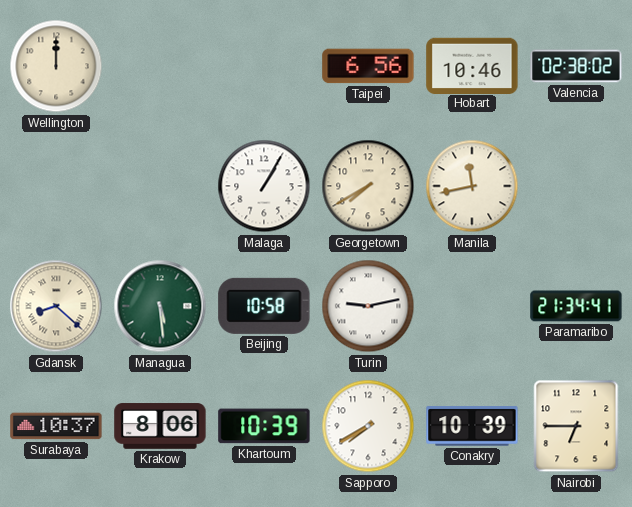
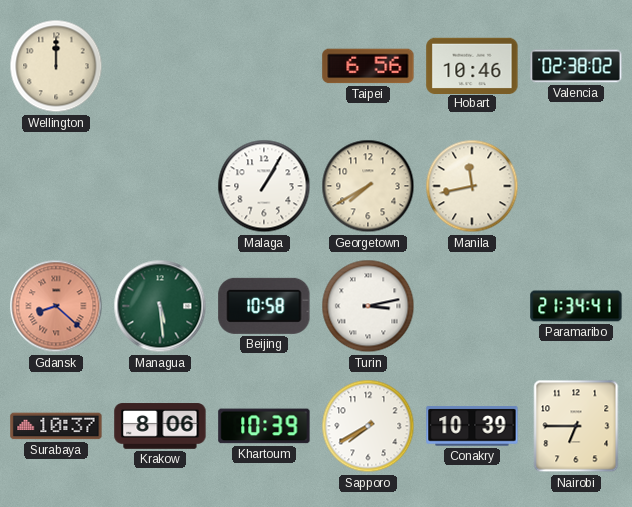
Gdansk dial: cream -> salmon
Turin: 9:13 -> 3:13
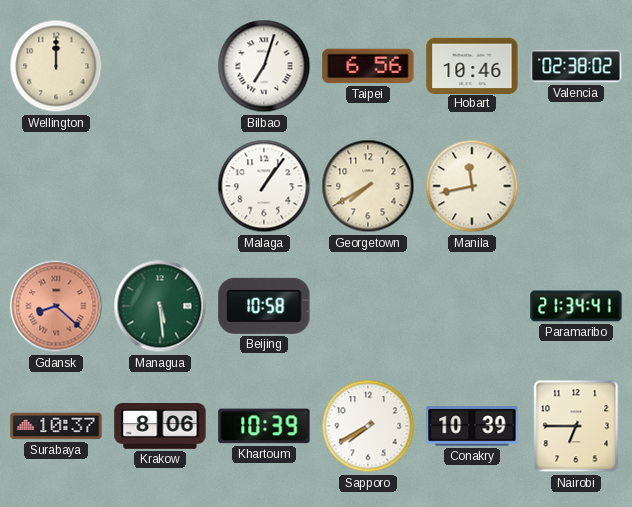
Bilbao: none -> 7:03
Malaga: 1:05 -> 1:06
Turin: 3:13 -> none
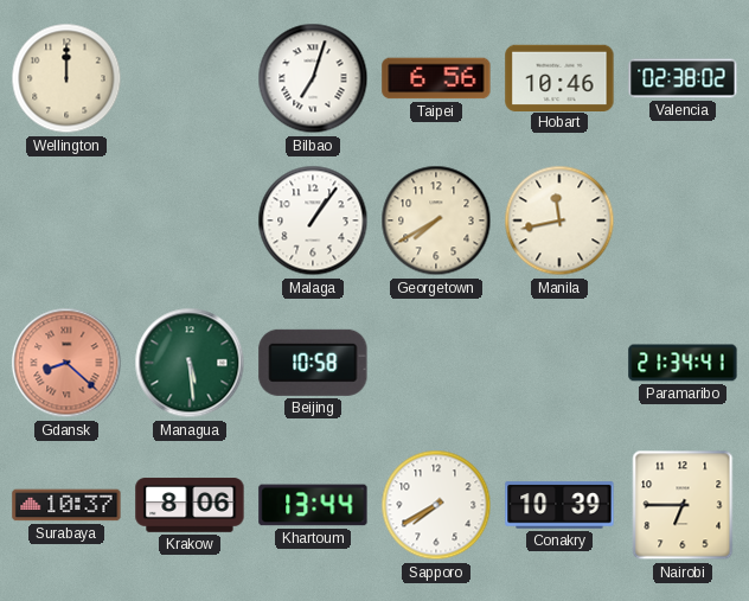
Khartoum: 10:39 -> 13:44
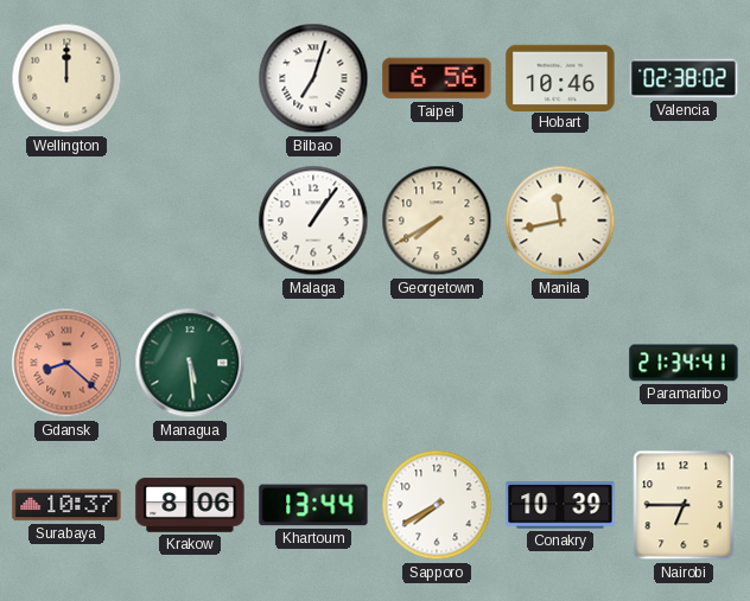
Beijing: 10:58 -> none
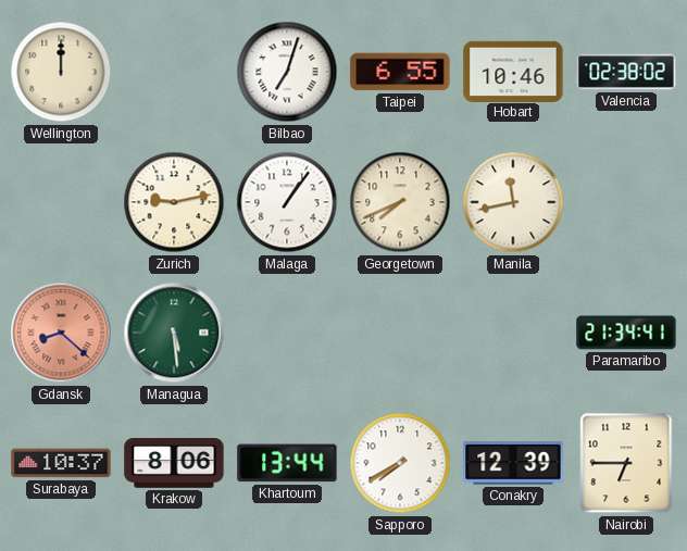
Taipei: 6:56 -> 6:55
Zurich: none -> 9:13
Georgetown: 7:40 -> 7:41
Conakry: 10:39 -> 12:39
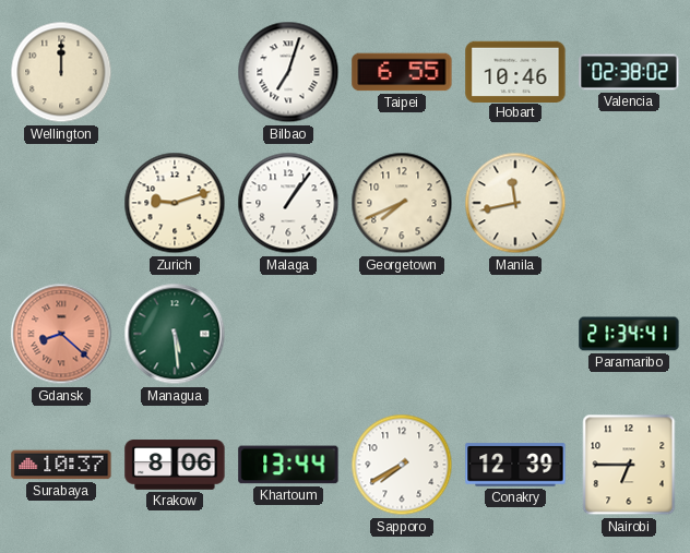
Zurich: 9:13 -> 9:12
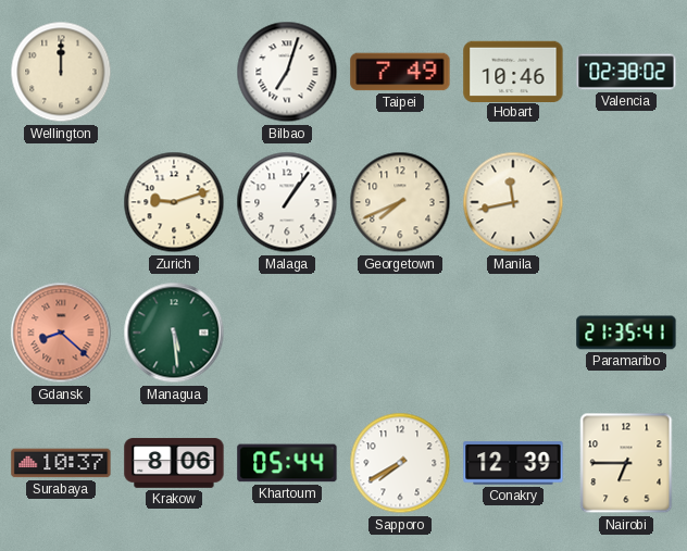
Taipei: 6:55 -> 7:49
Paramaribo: 21:34 -> 21:35
Khartoum: 13:44 -> 05:44
